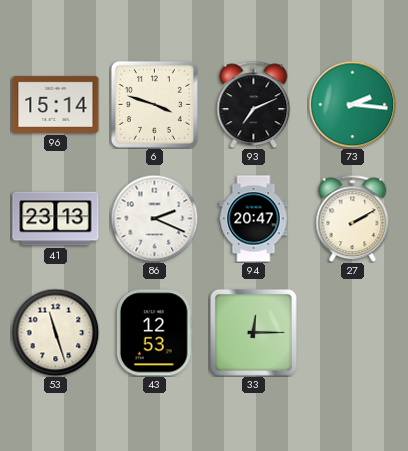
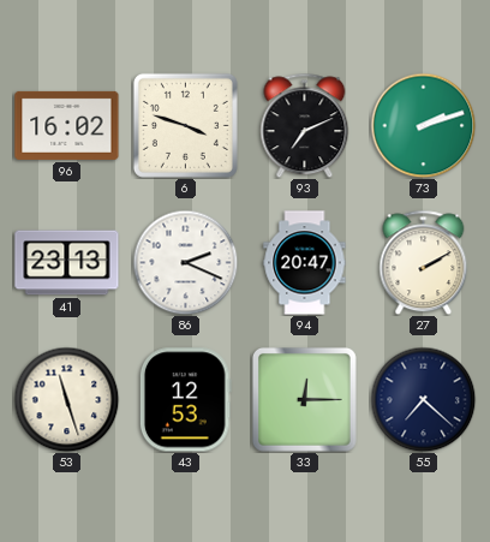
96: 15:14 -> 16:02
73: 2:16 -> 2:12
55: none -> 7:22
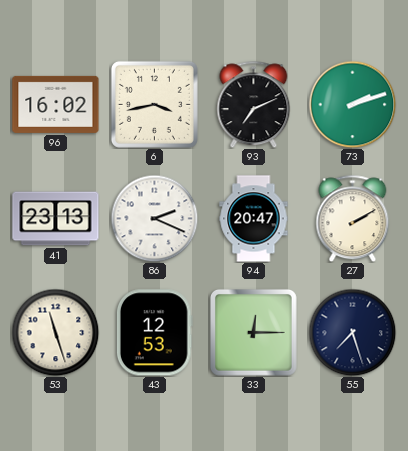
6: 3:48 -> 3:43
55: 7:22 -> 7:27
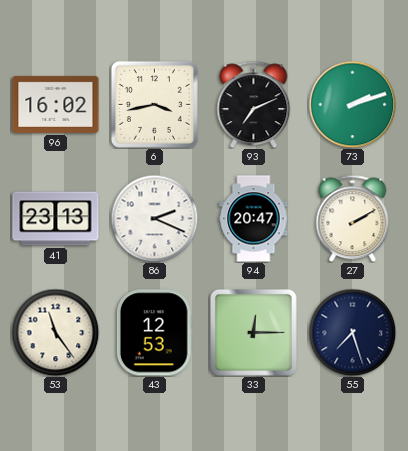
53: 11:27 -> 11:24
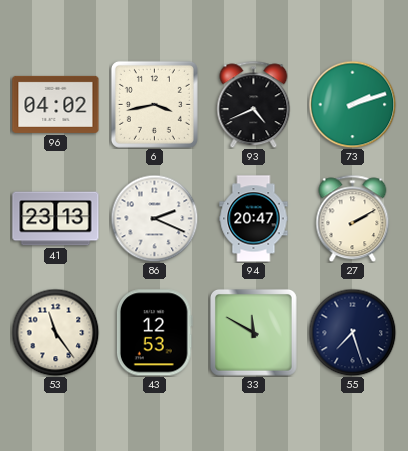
96: 16:02 -> 04:02
93: 7:11 -> 4:41
33: 12:15 -> 11:50
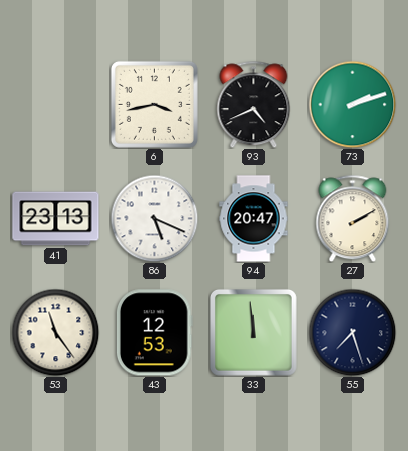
96: 04:02 -> none
86: 2:19 -> 5:19
33: 11:50 -> 11:59
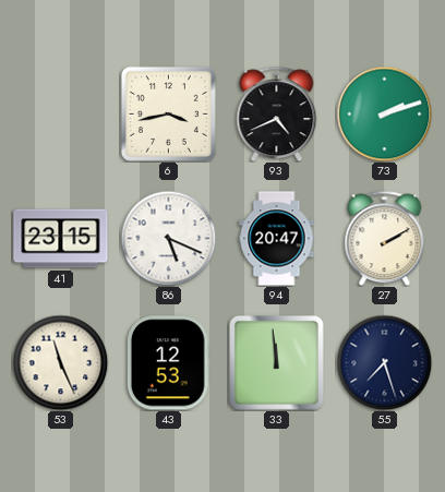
41: 23:13 -> 23:15
53: 11:24 -> 11:26
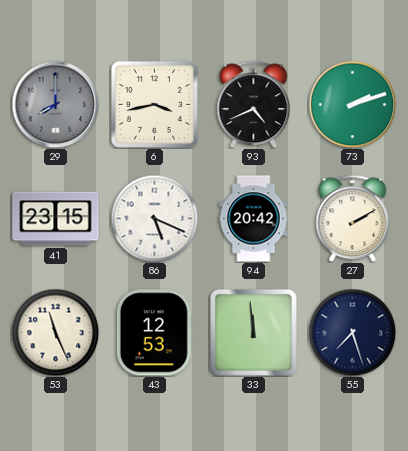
29: none -> 8:00
94: 20:47 -> 20:42
